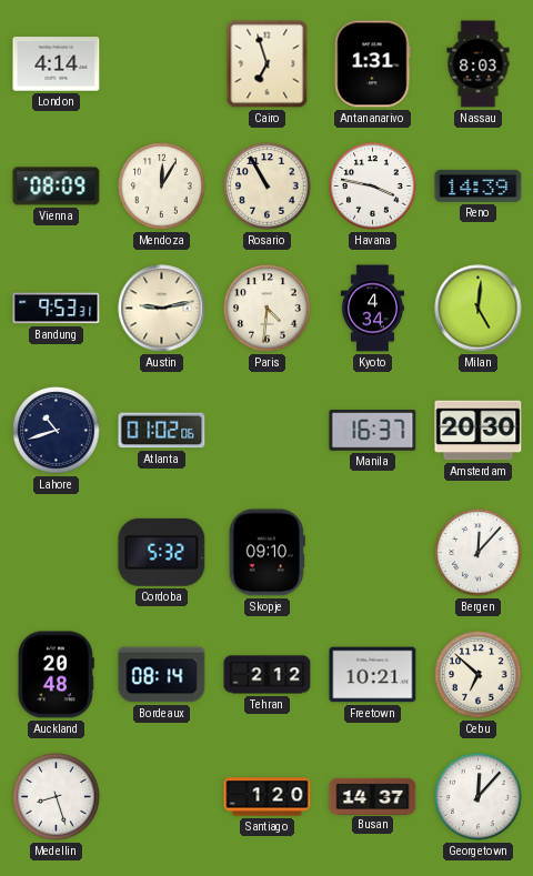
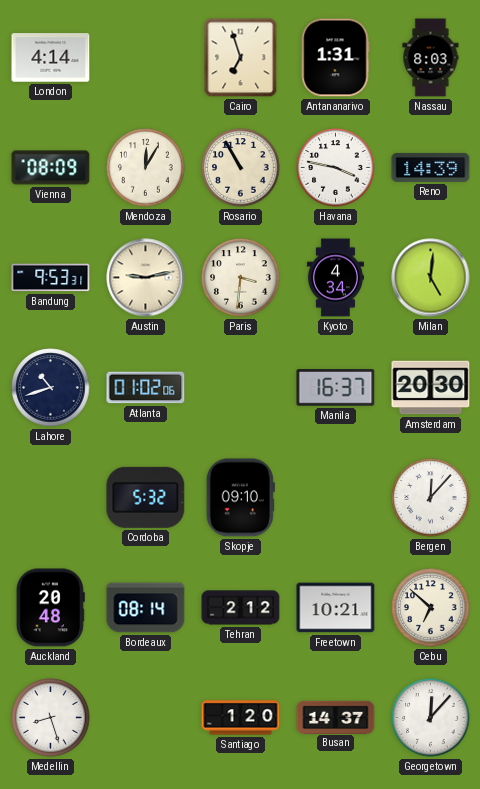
Paris: 4:31 -> 3:31
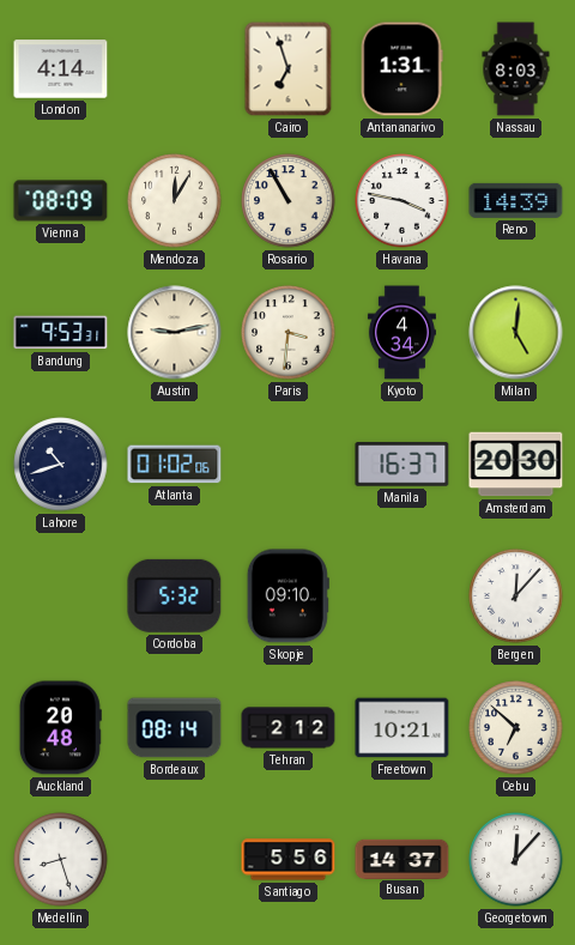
Santiago: 1:20 -> 5:56
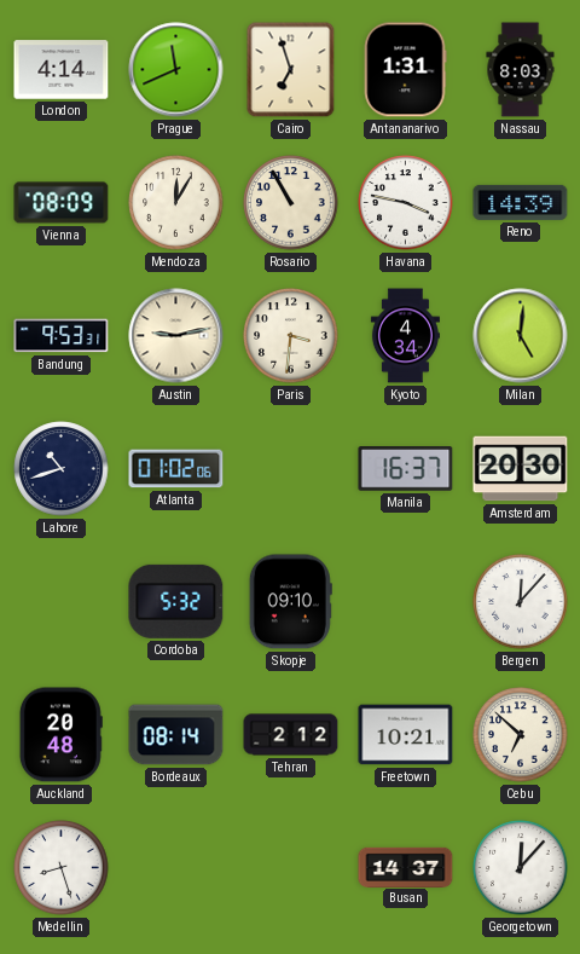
Prague: none -> 11:41
Santiago: 5:56 -> none
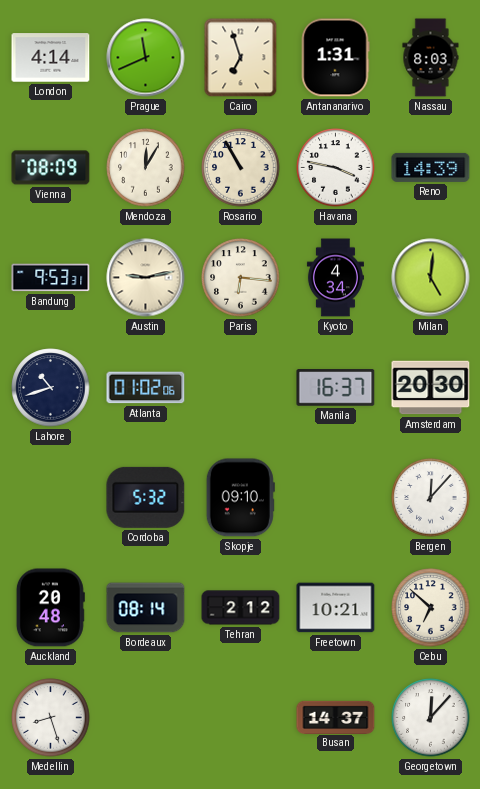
Paris: 3:31 -> 6:16
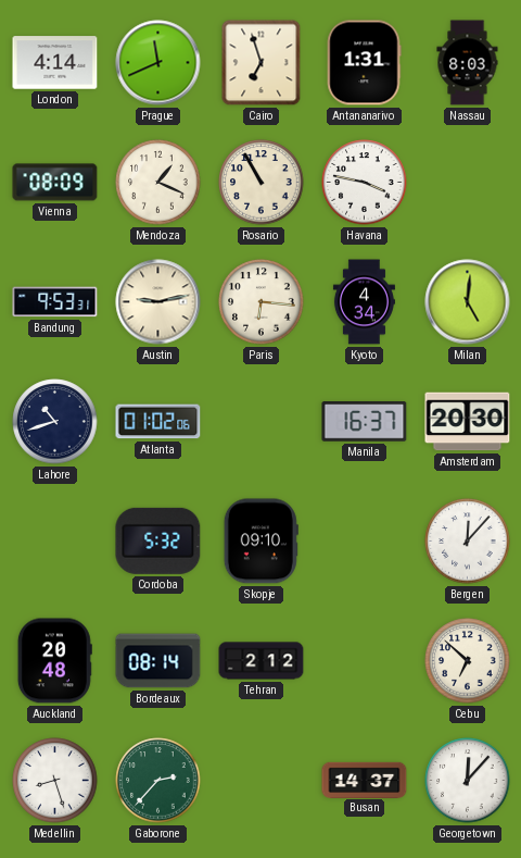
Mendoza: 12:05 -> 1:19
Reno: 14:39 -> none
Freetown: 10:21 -> none
Gaborone: none -> 2:37
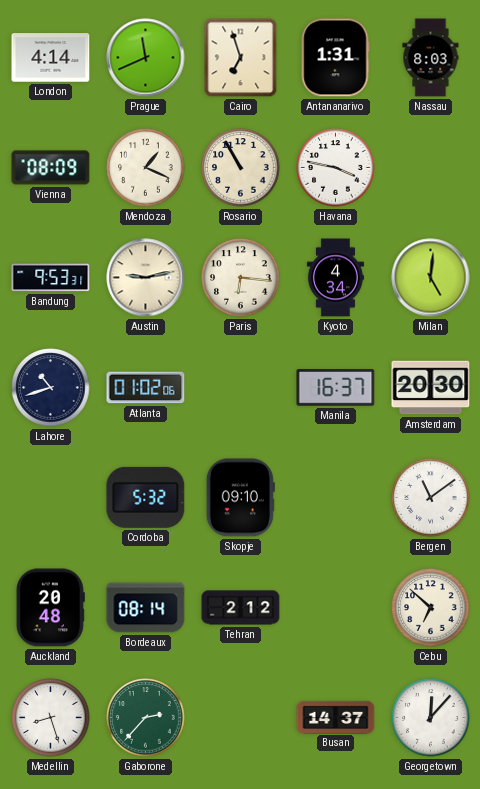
Bergen: 12:07 -> 11:09
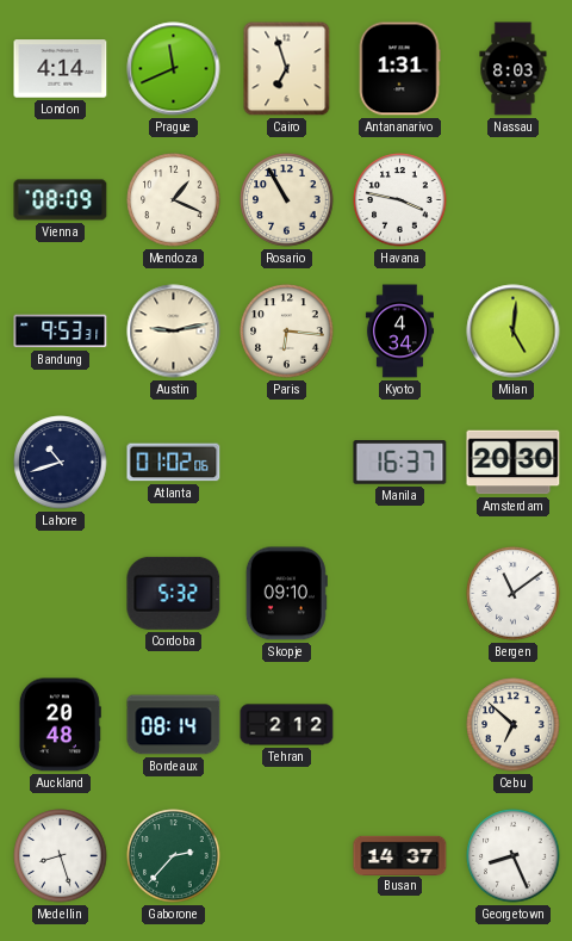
Georgetown: 12:07 -> 8:26
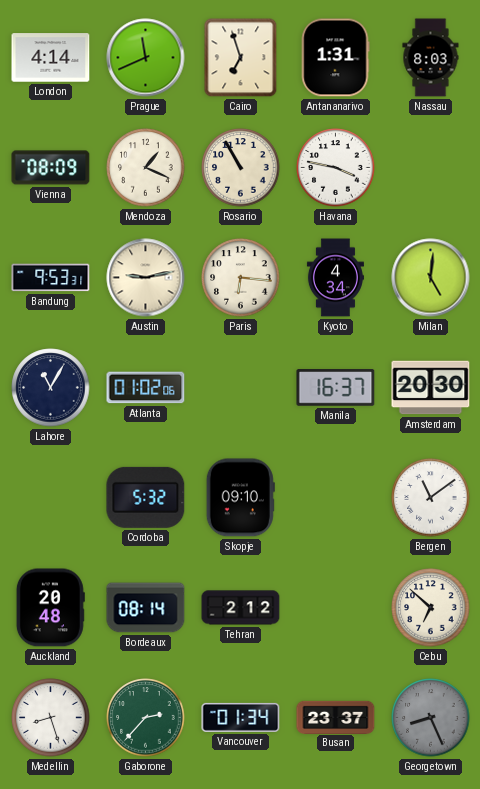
Lahore: 10:42 -> 11:05
Vancouver: none -> 01:34
Busan: 14:37 -> 23:37
Georgetown dial: white -> grey
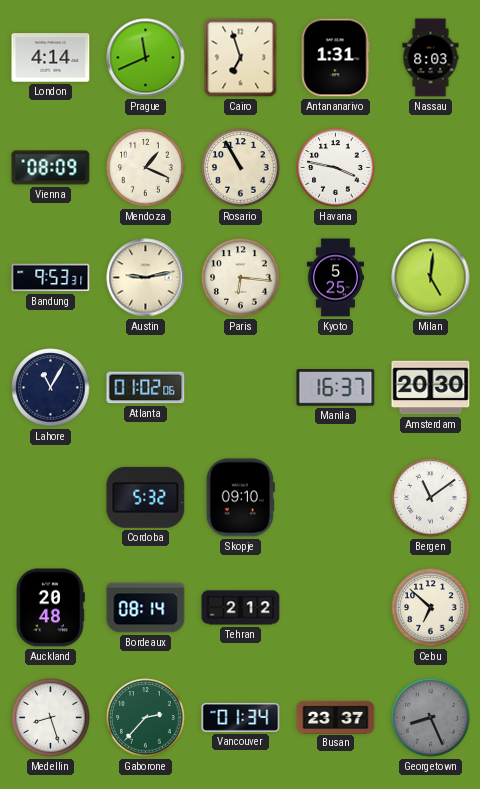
Kyoto: 4:34 -> 5:25
